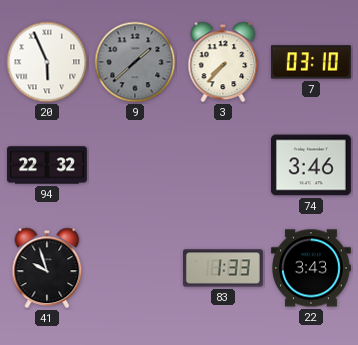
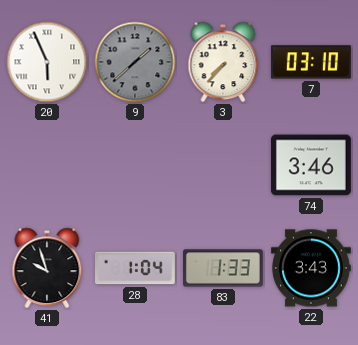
94: 22:32 -> none
28: none -> 1:04
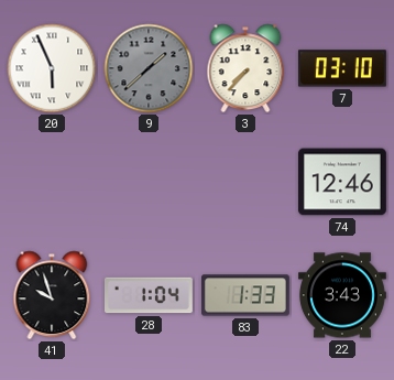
74: 3:46 -> 12:46
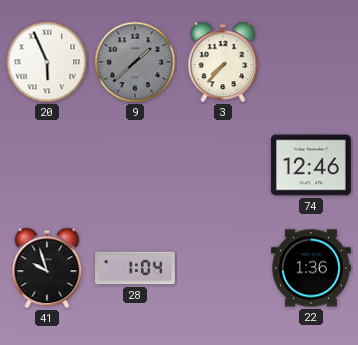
7: 03:10 -> none
83: 1:33 -> none
22: 3:43 -> 1:36
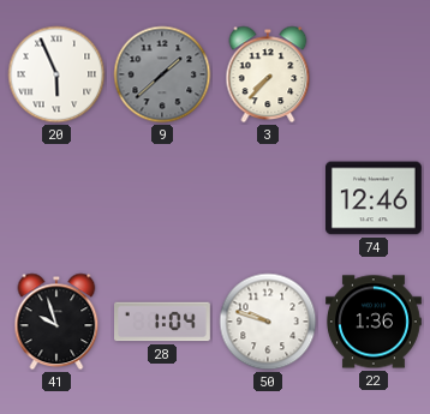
50: none -> 9:48
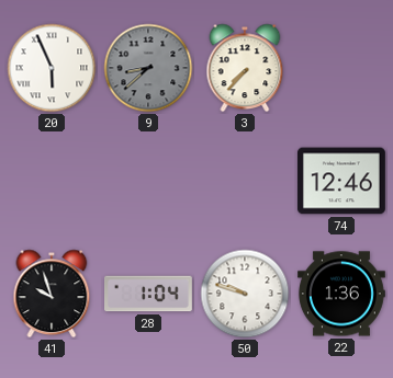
9: 1:38 -> 8:38
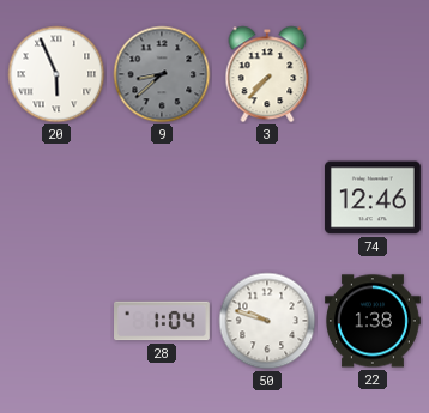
41: 9:57 -> none
22: 1:36 -> 1:38
